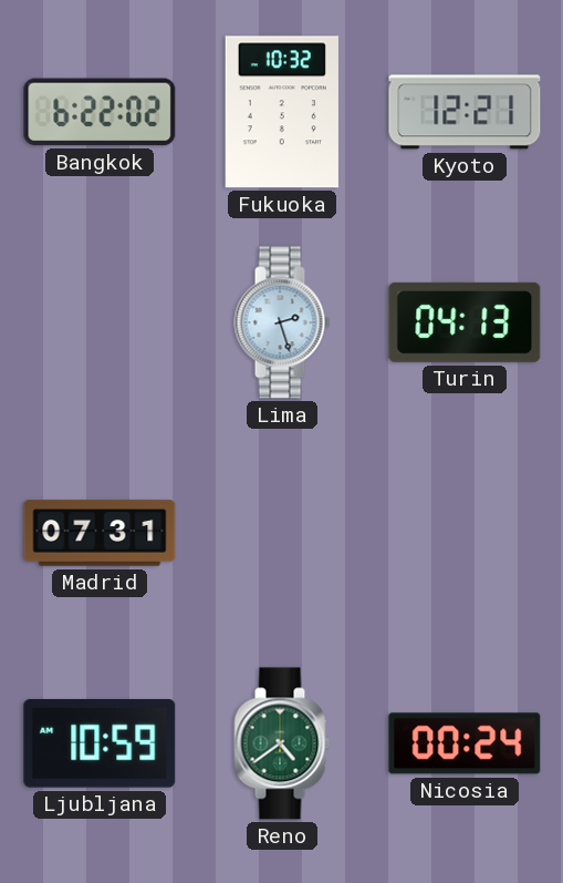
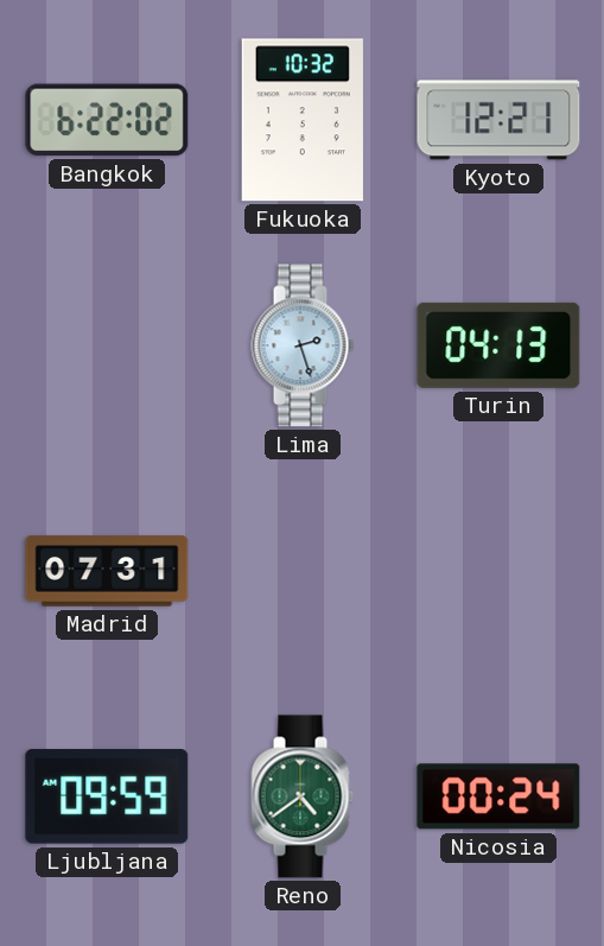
Ljubljana: 10:59 -> 09:59
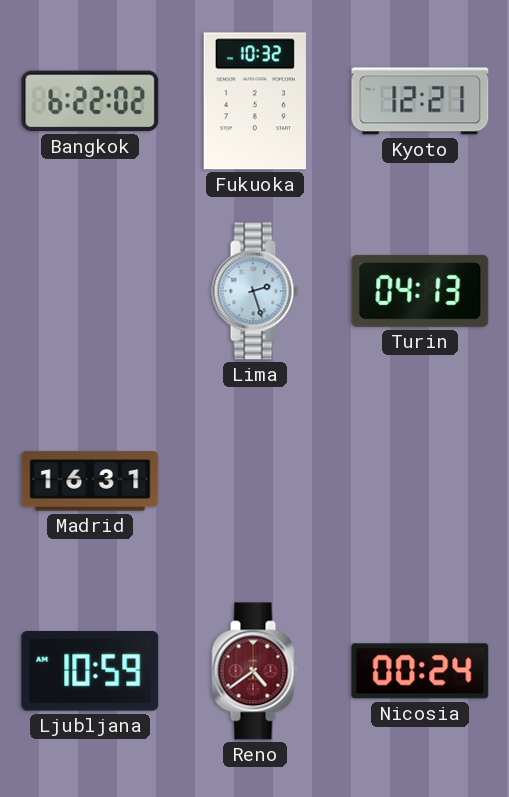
Madrid: 07:31 -> 16:31
Ljubljana: 09:59 -> 10:59
Reno dial: green -> burgundy
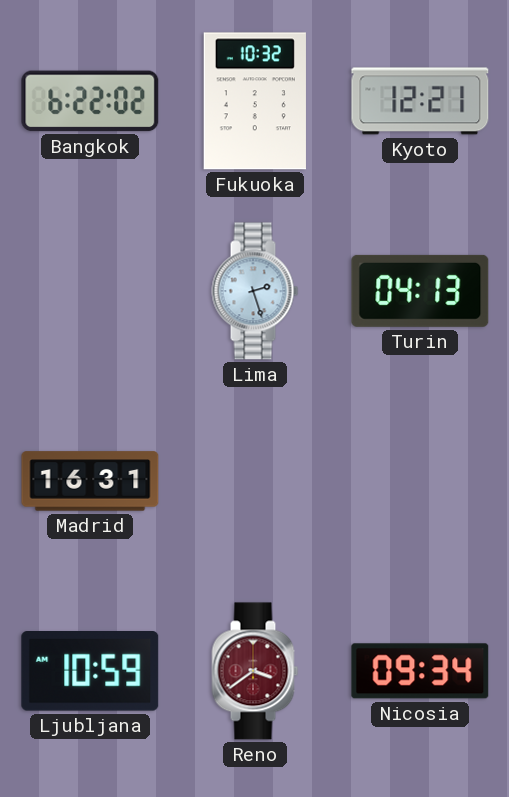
Reno: 4:39 -> 3:39
Nicosia: 00:24 -> 09:34
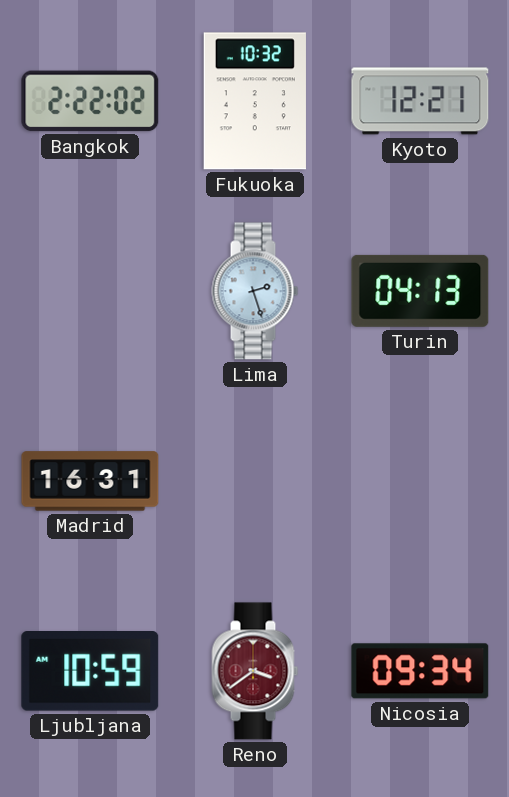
Bangkok: 6:22 -> 2:22
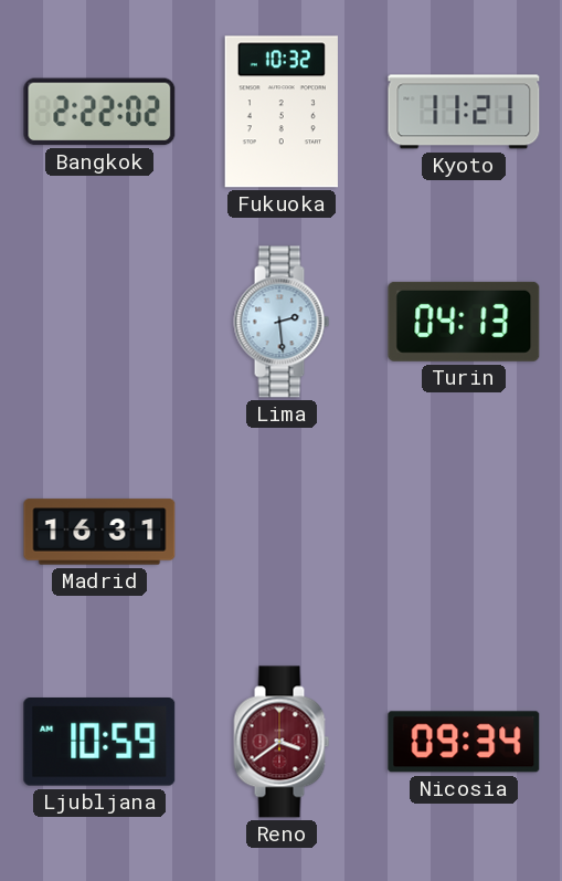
Kyoto: 12:21 -> 11:21
Lima: 2:27 -> 2:29
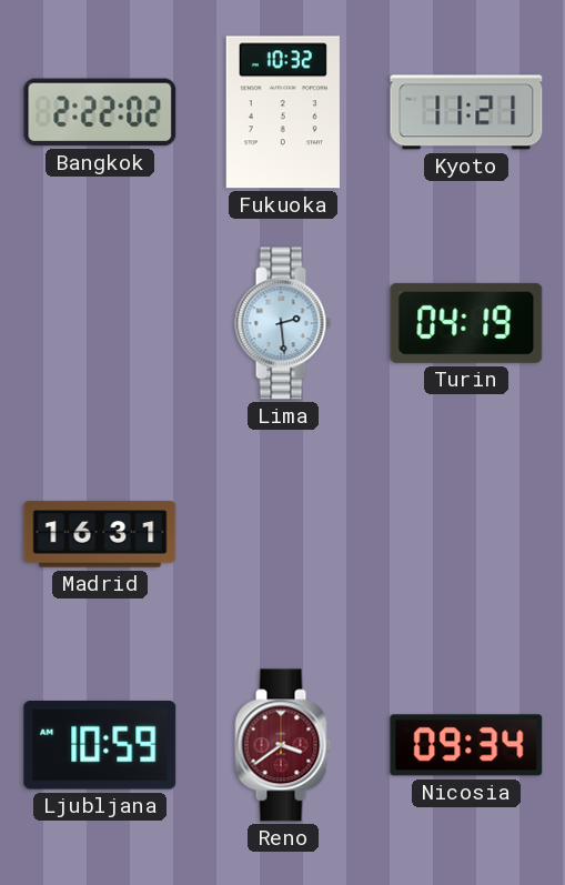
Turin: 04:13 -> 04:19
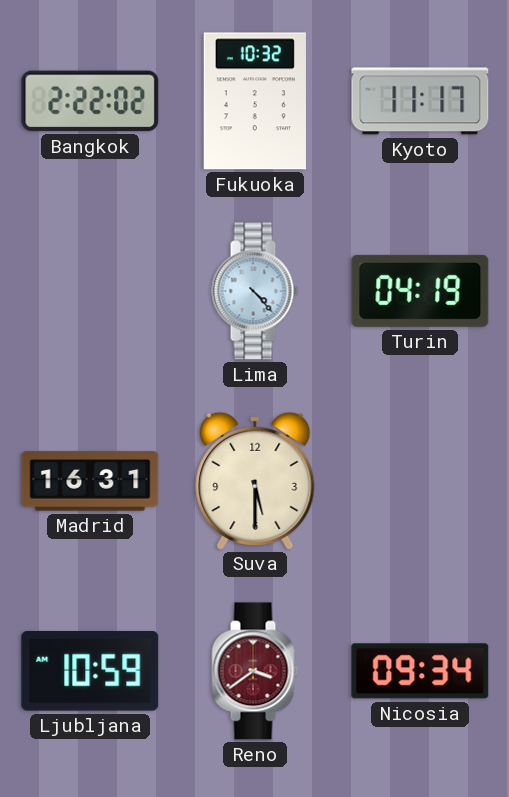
Kyoto: 11:21 -> 11:17
Lima: 2:29 -> 4:23
Suva: none -> 5:30
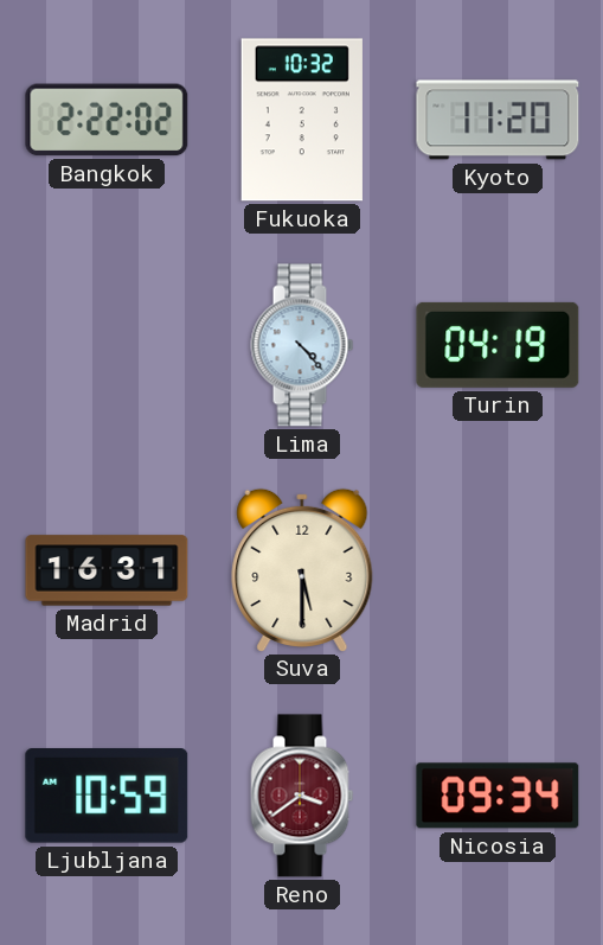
Kyoto: 11:17 -> 11:20
